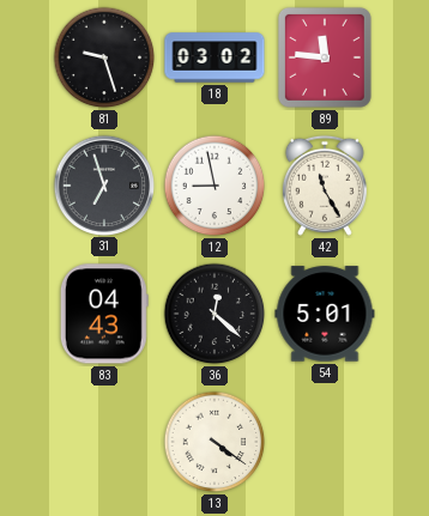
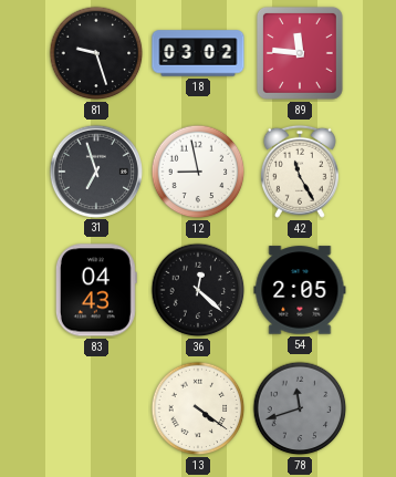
54: 5:01 -> 2:05
78: none -> 11:42
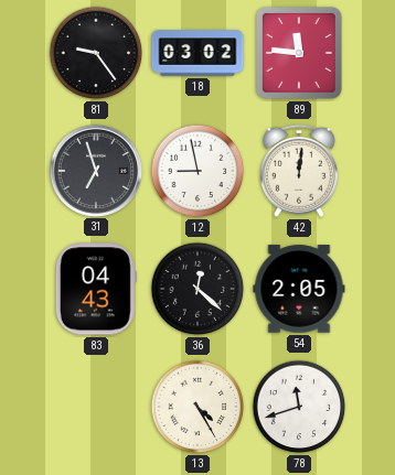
81: 9:27 -> 9:24
42: 11:25 -> 12:01
13: 4:21 -> 4:25
78 dial: grey -> white
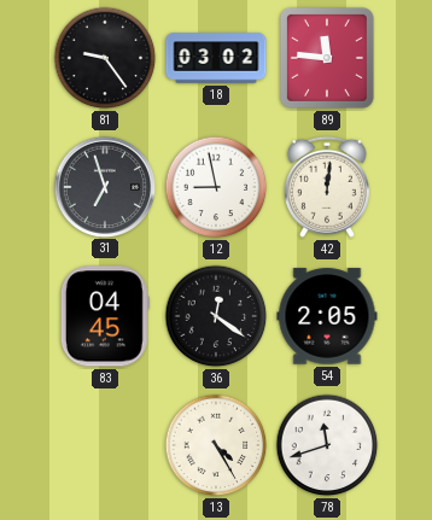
83: 04:43 -> 04:45
36: 12:22 -> 12:21
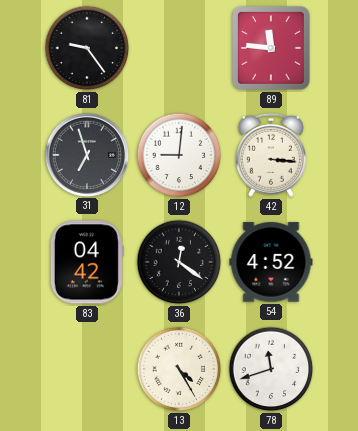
18: 03:02 -> none
12: 8:58 -> 9:01
42: 12:01 -> 3:16
83: 04:45 -> 04:42
54: 2:05 -> 4:52
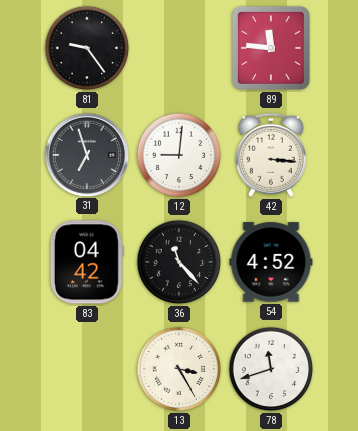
36: 12:21 -> 11:23
13: 4:25 -> 3:25
